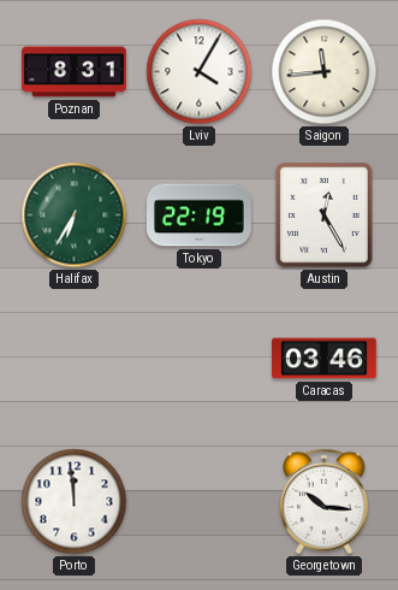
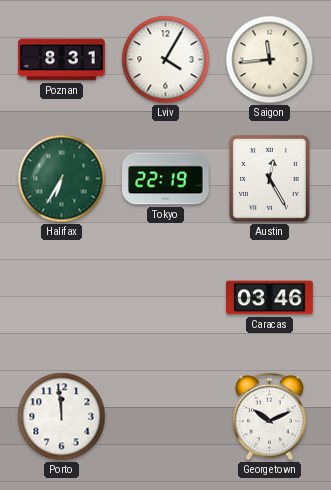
Georgetown: 10:16 -> 10:11
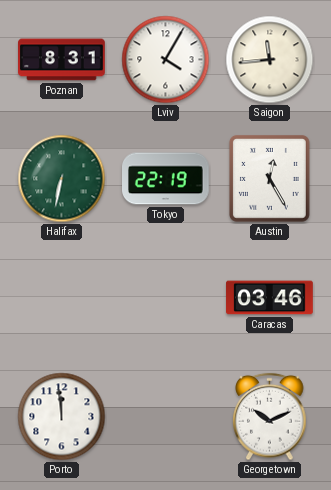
Halifax: 6:35 -> 6:32
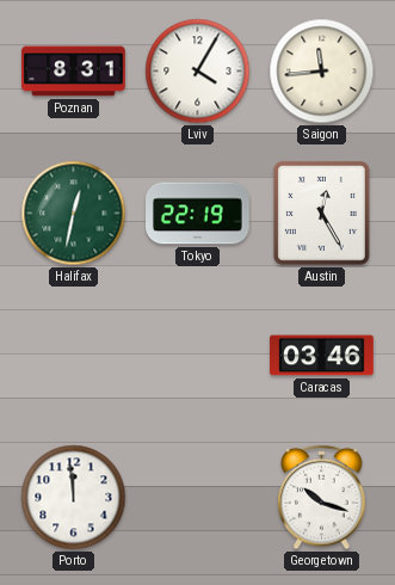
Halifax: 6:32 -> 12:32
Georgetown: 10:11 -> 10:18
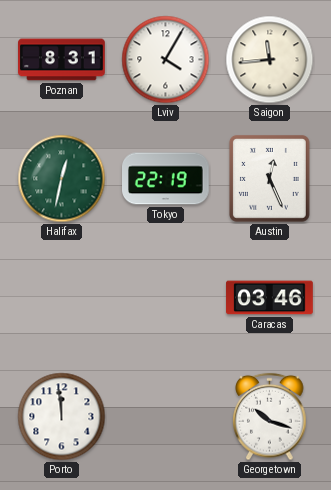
Austin: 12:25 -> 12:26
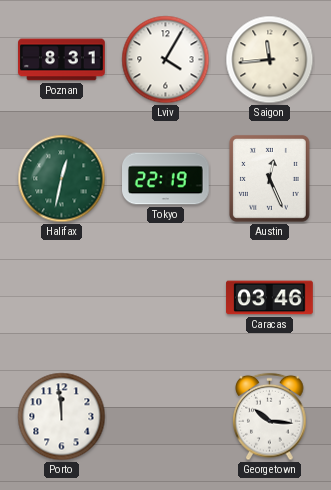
Georgetown: 10:18 -> 10:16
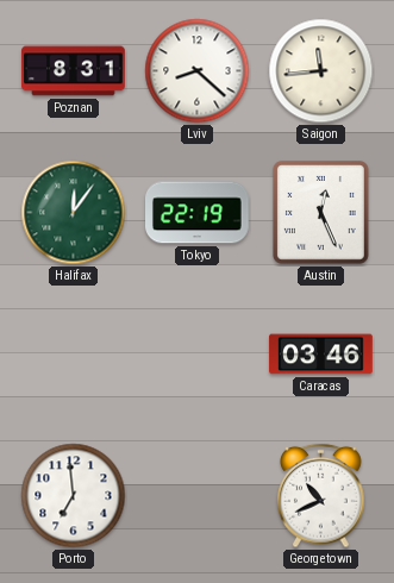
Lviv: 4:05 -> 8:22
Halifax: 12:32 -> 12:06
Porto: 11:59 -> 6:59
Georgetown: 10:16 -> 10:41
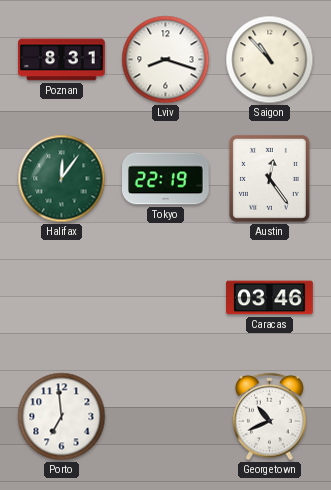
Lviv: 8:22 -> 8:18
Saigon: 11:44 -> 10:53
Austin: 12:26 -> 12:24
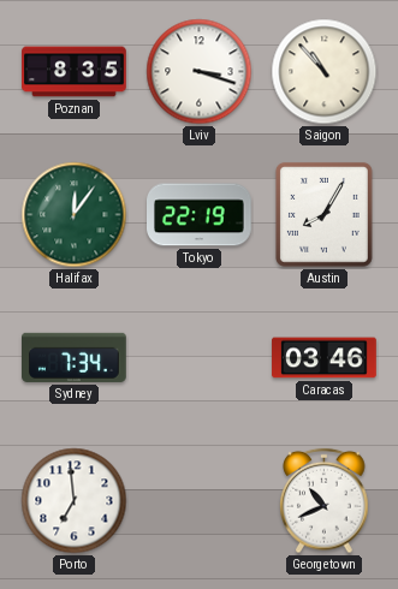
Poznan: 8:31 -> 8:35
Lviv: 8:18 -> 3:18
Austin: 12:24 -> 8:05
Sydney: none -> 7:34
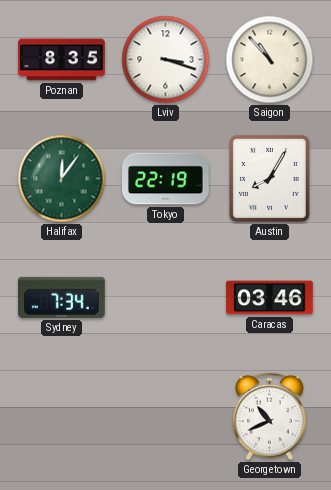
Porto: 6:59 -> none
